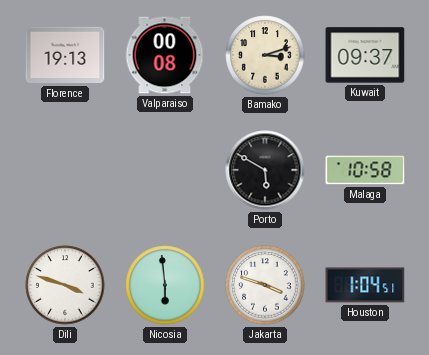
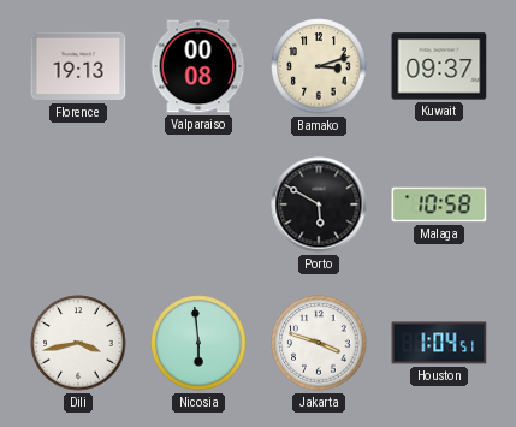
Dili: 3:48 -> 3:43
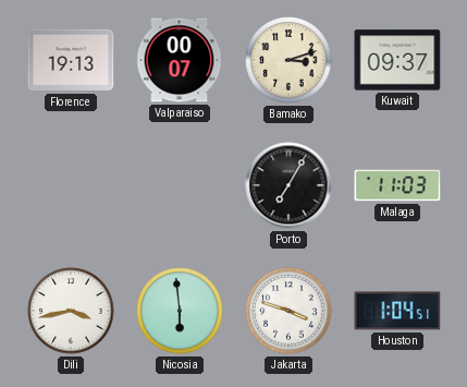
Valparaiso: 00:08 -> 00:07
Porto: 5:50 -> 7:05
Malaga: 10:58 -> 11:03
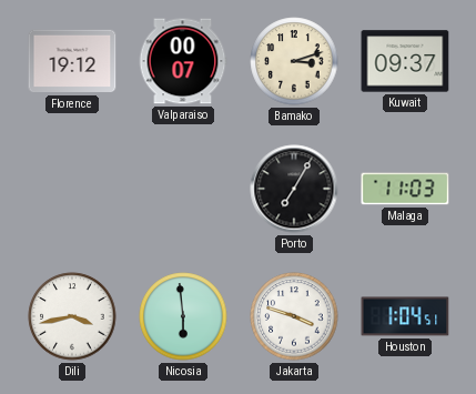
Florence: 19:13 -> 19:12
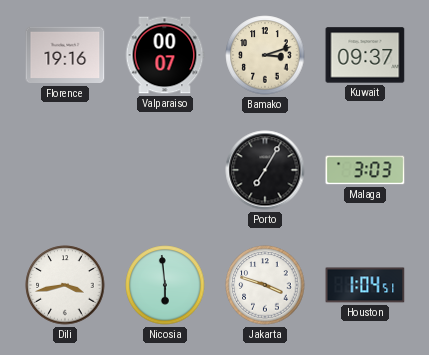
Florence: 19:12 -> 19:16
Malaga: 11:03 -> 3:03
